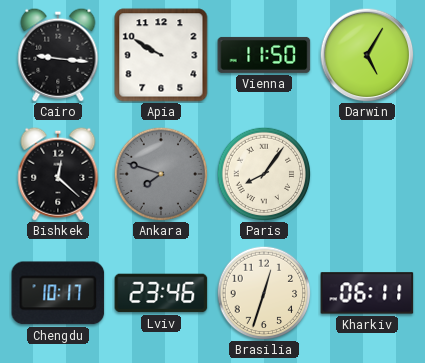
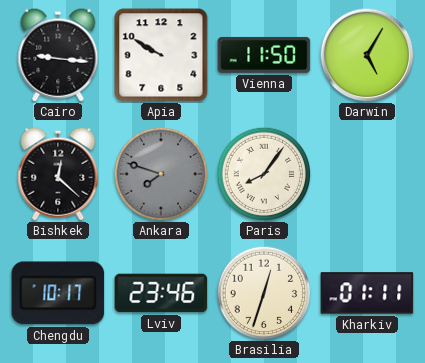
Kharkiv: 06:11 -> 01:11
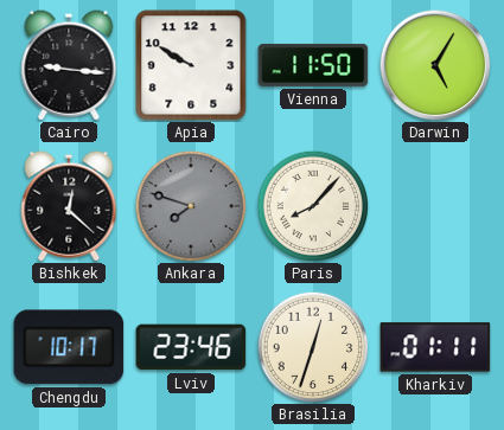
Paris: 8:06 -> 8:07
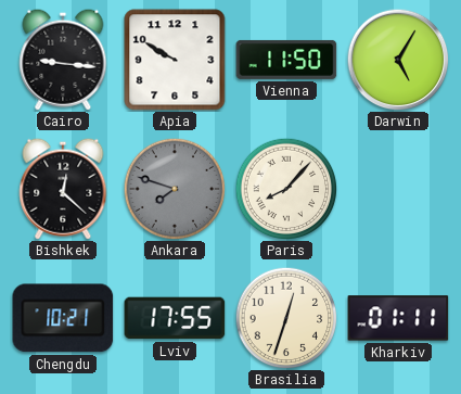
Chengdu: 10:17 -> 10:21
Lviv: 23:46 -> 17:55
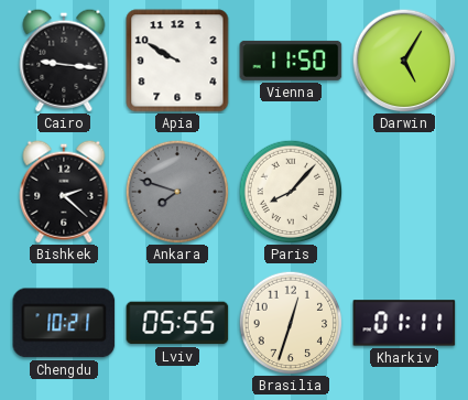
Bishkek: 12:22 -> 2:22
Lviv: 17:55 -> 05:55
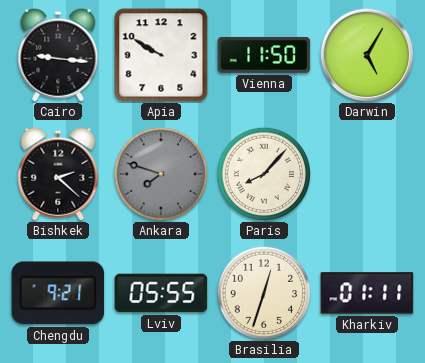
Chengdu: 10:21 -> 9:21
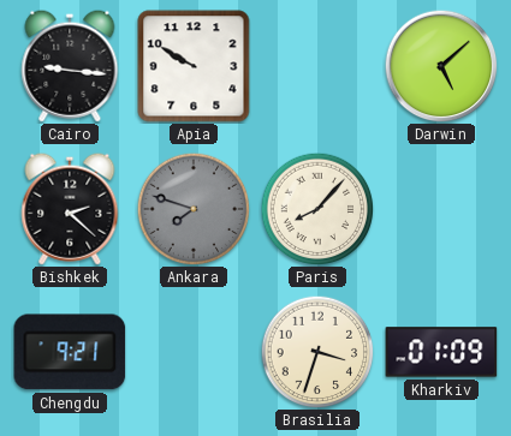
Vienna: 11:50 -> none
Darwin: 5:05 -> 5:08
Lviv: 05:55 -> none
Brasilia: 12:33 -> 3:33
Kharkiv: 01:11 -> 01:09
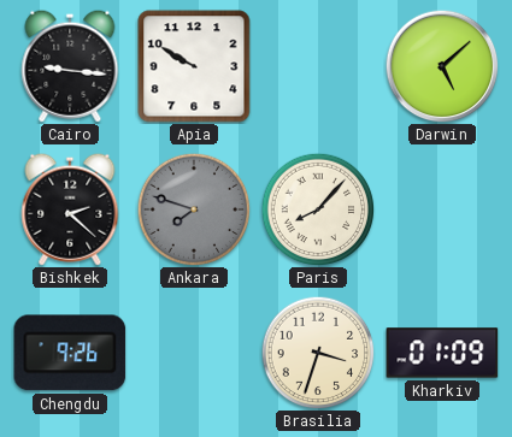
Chengdu: 9:21 -> 9:26
